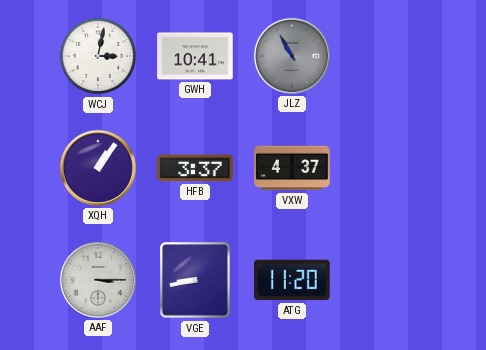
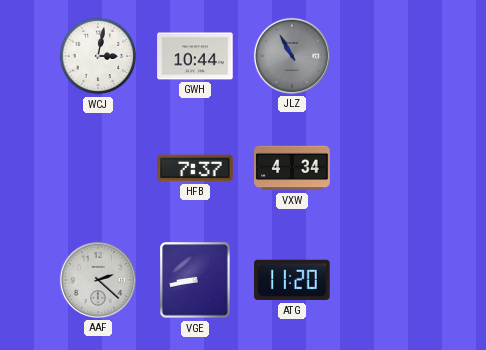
GWH: 10:41 -> 10:44
XQH: 1:06 -> none
HFB: 3:37 -> 7:37
VXW: 4:37 -> 4:34
AAF: 3:15 -> 2:22
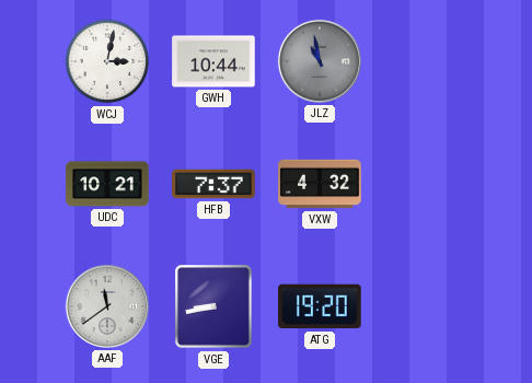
JLZ: 10:55 -> 10:58
UDC: none -> 10:21
VXW: 4:34 -> 4:32
AAF: 2:22 -> 11:39
ATG: 11:20 -> 19:20
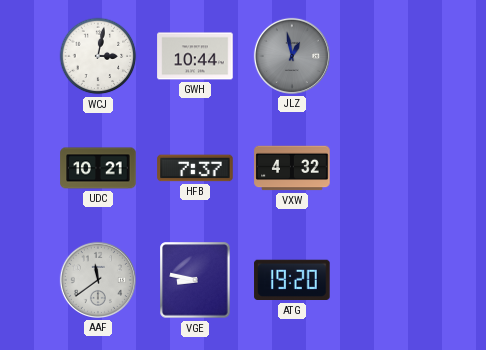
JLZ: 10:58 -> 12:58
VGE: 8:43 -> 8:47
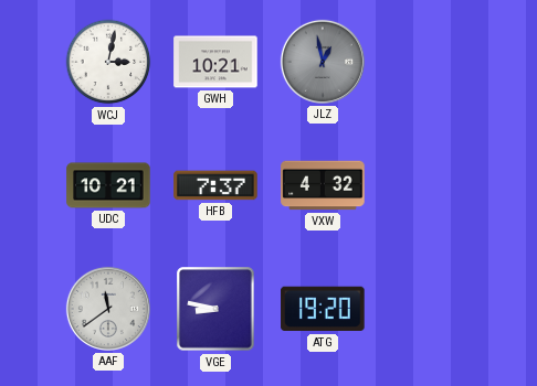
GWH: 10:44 -> 10:21
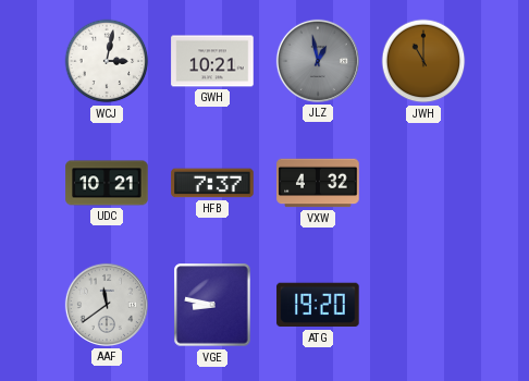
JWH: none -> 11:00
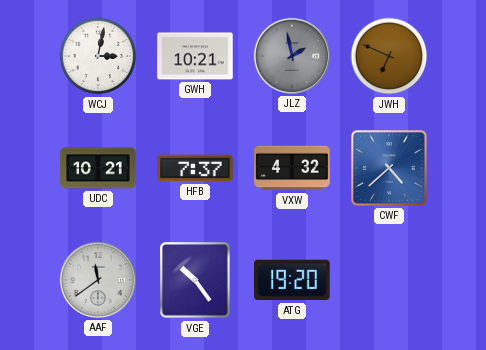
JLZ: 12:58 -> 1:58
JWH: 11:00 -> 6:49
CWF: none -> 4:38
VGE: 8:47 -> 10:24
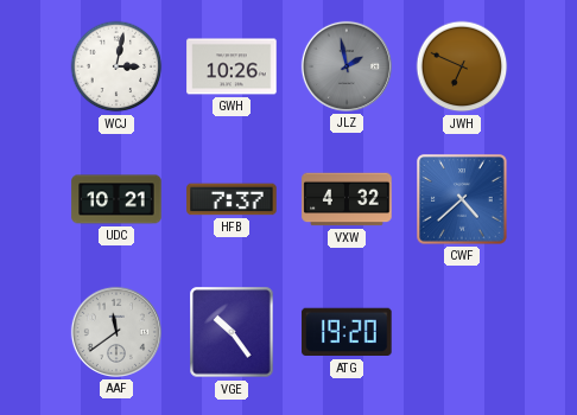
GWH: 10:21 -> 10:26
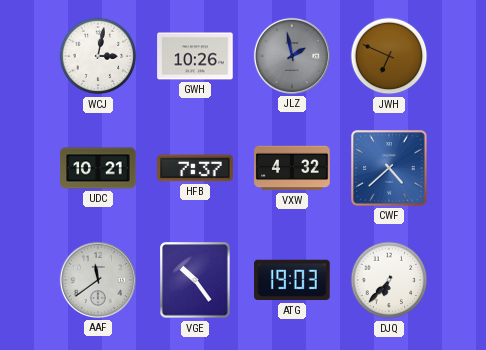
ATG: 19:20 -> 19:03
DJQ: none -> 6:37
